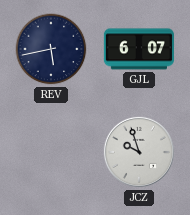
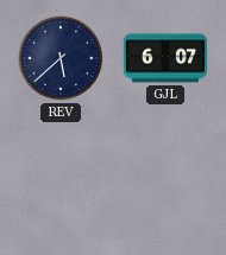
REV: 5:43 -> 5:38
JCZ: 9:57 -> none
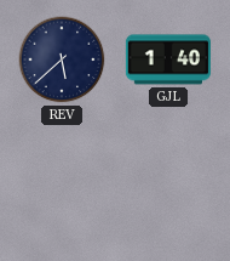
GJL: 6:07 -> 1:40
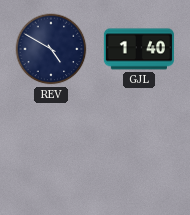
REV: 5:38 -> 4:50
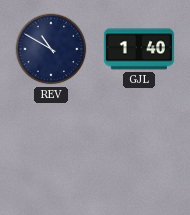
REV: 4:50 -> 10:50
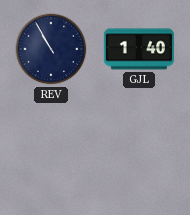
REV: 10:50 -> 10:55
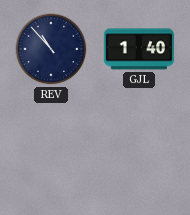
REV: 10:55 -> 10:53
